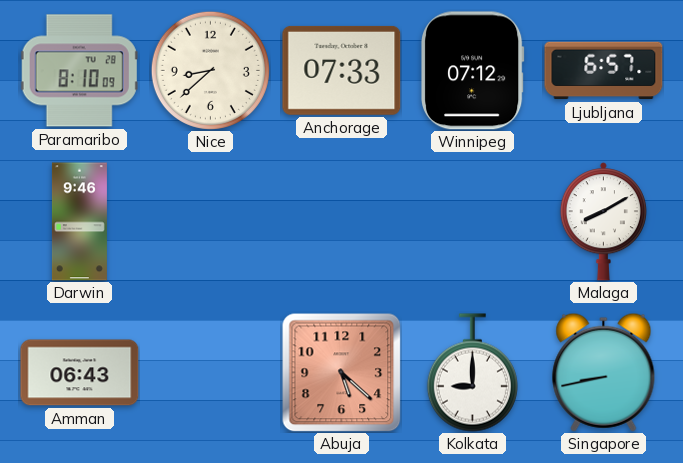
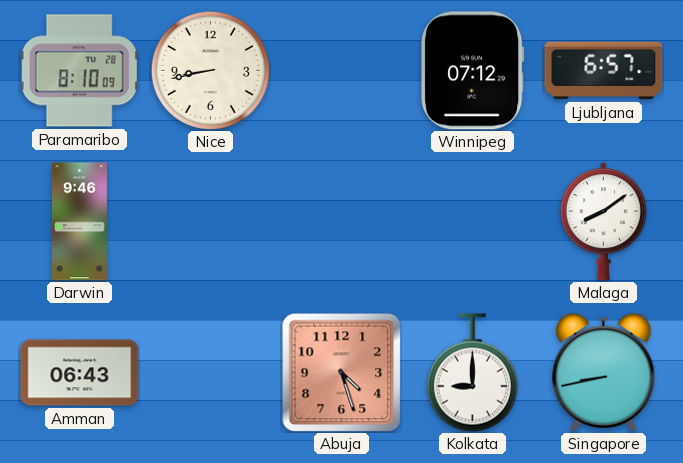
Nice: 8:38 -> 8:43
Anchorage: 07:33 -> none
Malaga: 8:10 -> 8:09
Abuja: 5:22 -> 4:27
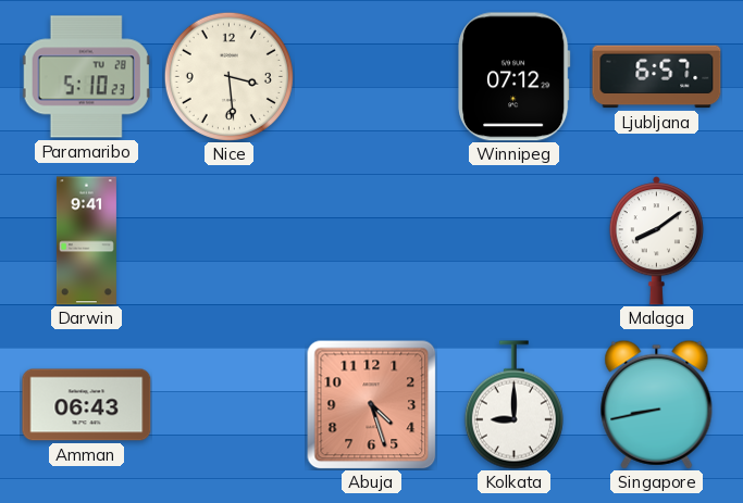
Paramaribo: 8:10 -> 5:10
Nice: 8:43 -> 3:29
Darwin: 9:46 -> 9:41
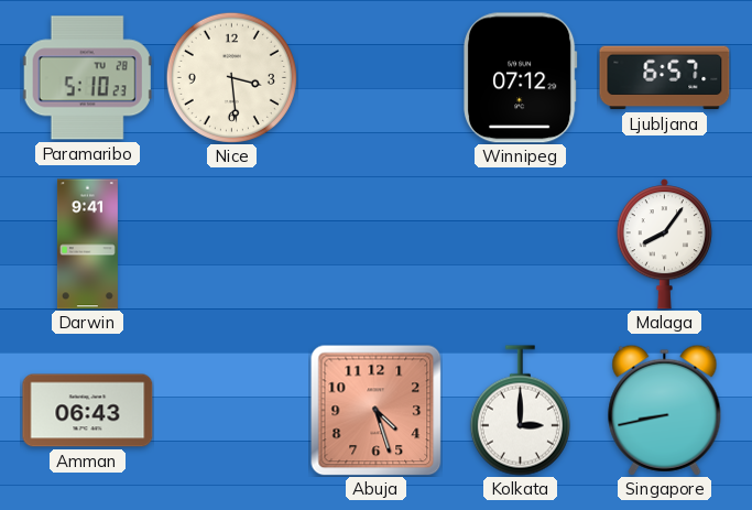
Malaga: 8:09 -> 8:06
Kolkata: 9:00 -> 3:00
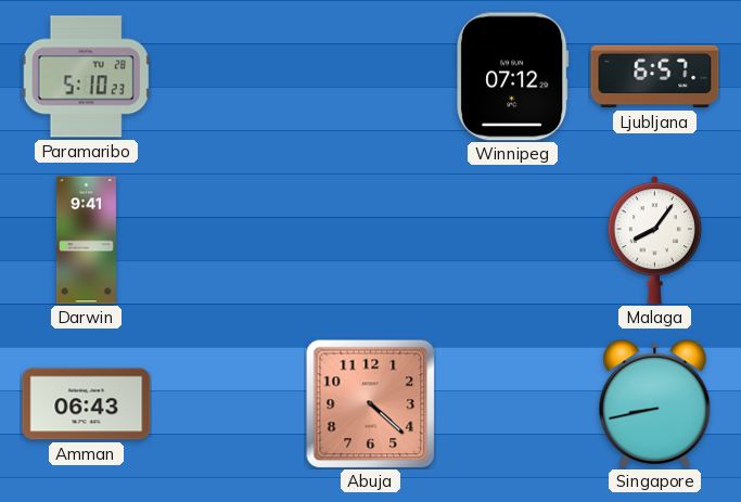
Nice: 3:29 -> none
Abuja: 4:27 -> 4:22
Kolkata: 3:00 -> none
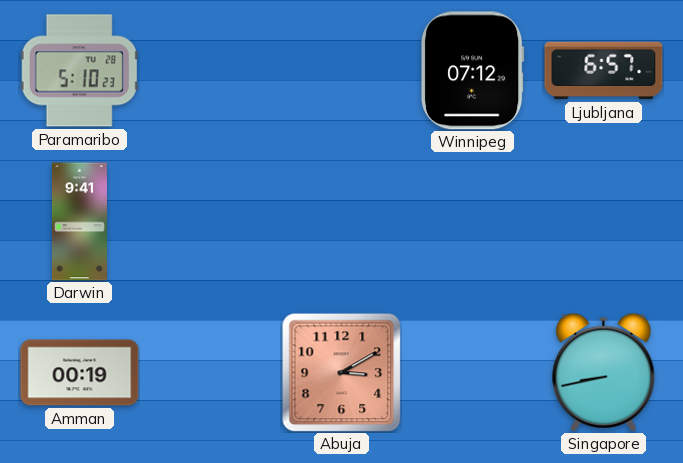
Malaga: 8:06 -> none
Amman: 06:43 -> 00:19
Abuja: 4:22 -> 3:10
